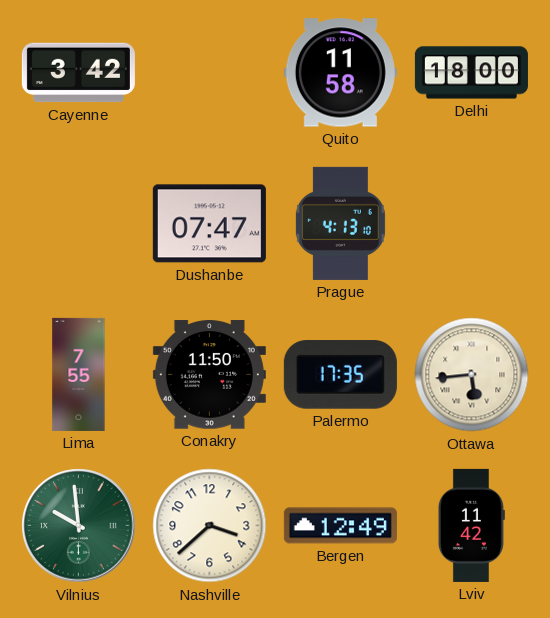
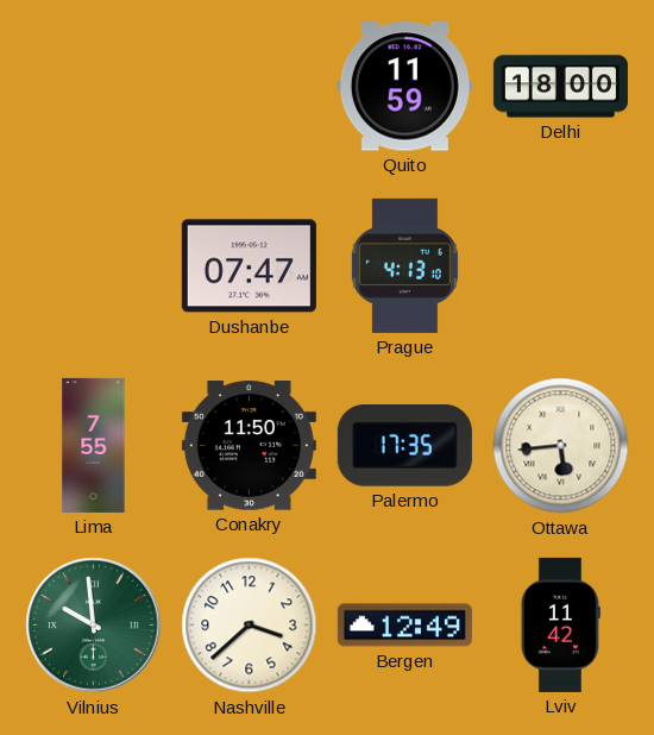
Cayenne: 3:42 -> none
Quito: 11:58 -> 11:59
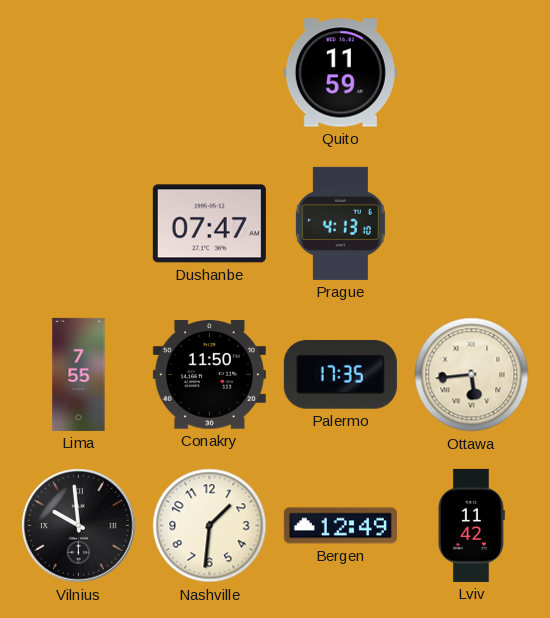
Delhi: 18:00 -> none
Vilnius dial: green -> black
Nashville: 3:38 -> 1:31
